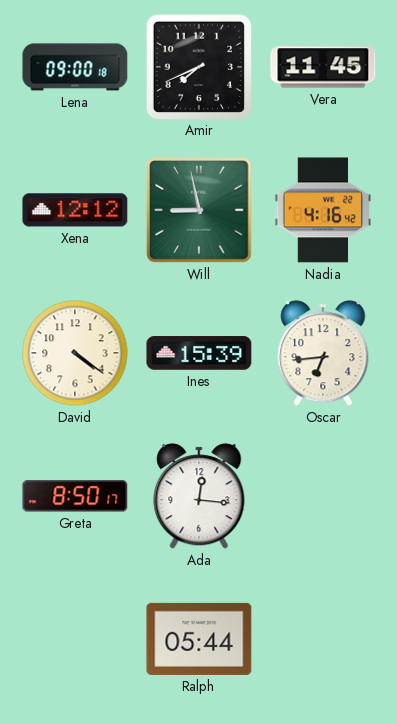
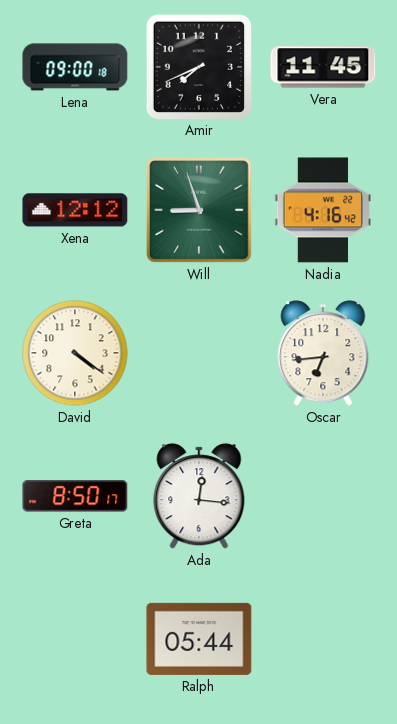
Will: 8:58 -> 8:57
Ines: 15:39 -> none
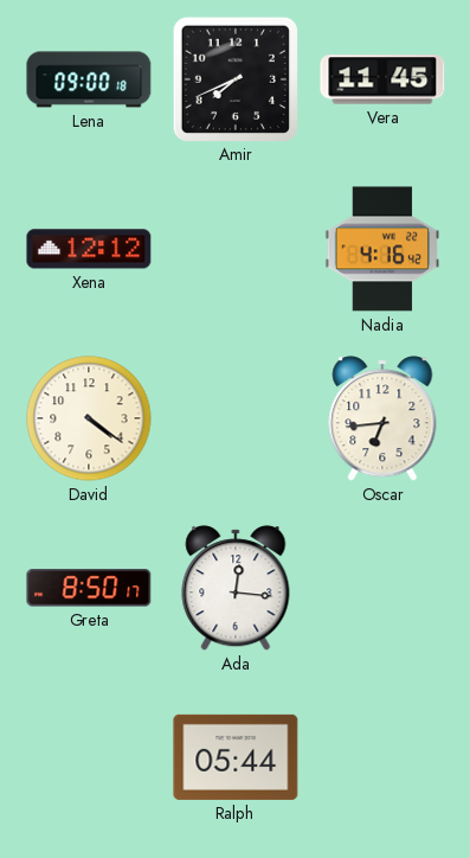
Will: 8:57 -> none
